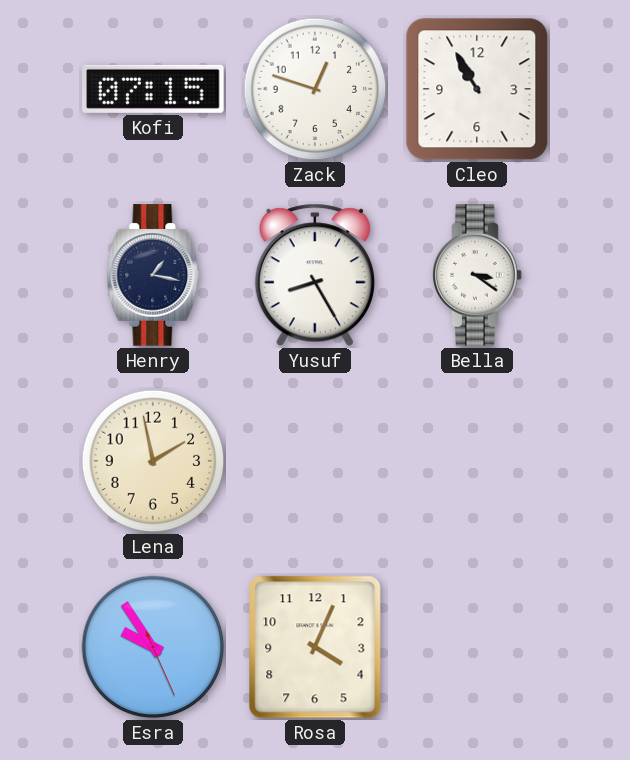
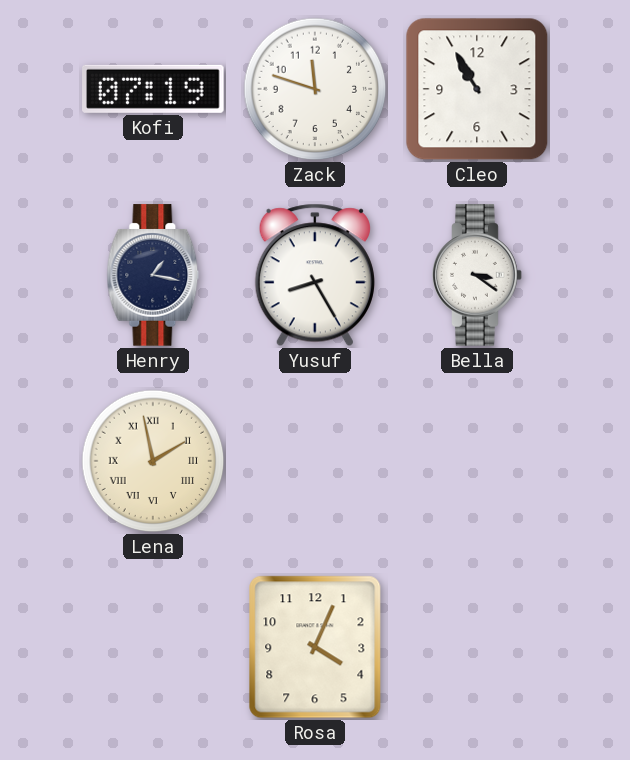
Kofi: 07:15 -> 07:19
Zack: 12:48 -> 11:48
Lena numerals: Arabic -> Roman
Esra: 9:54 -> none
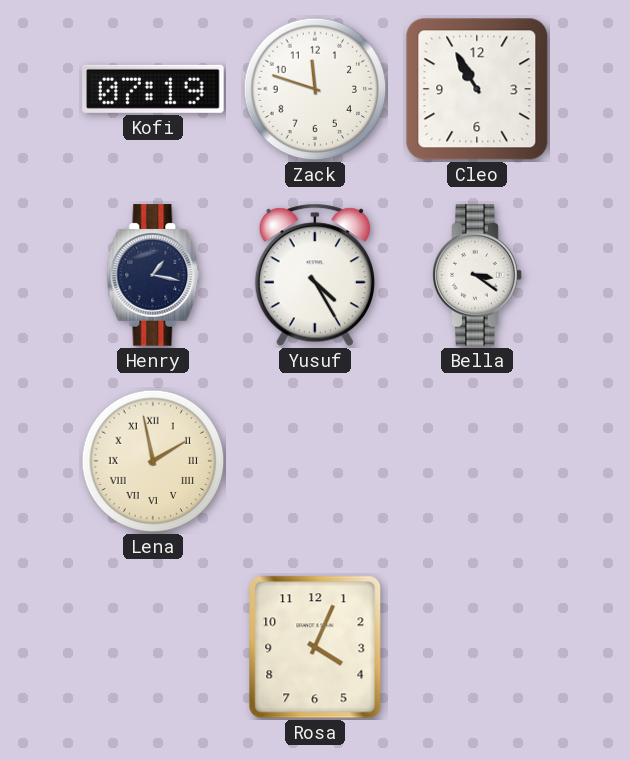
Yusuf: 8:25 -> 4:25
